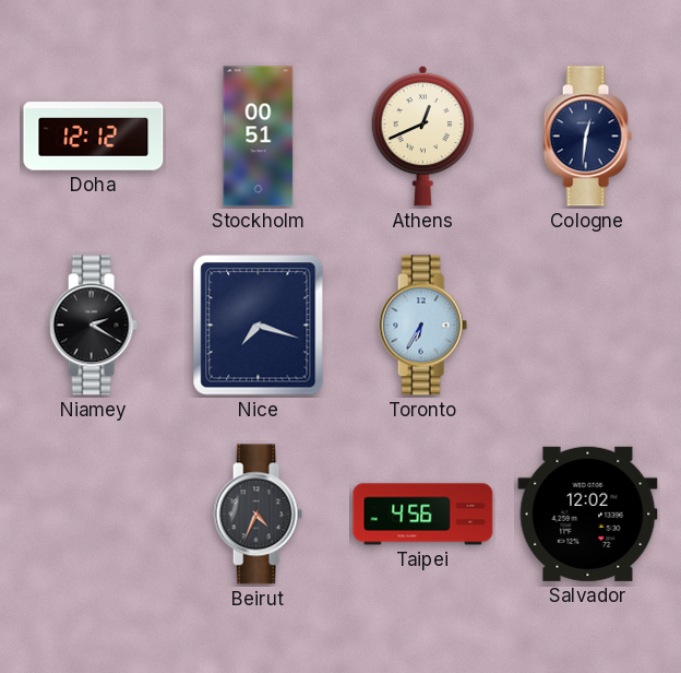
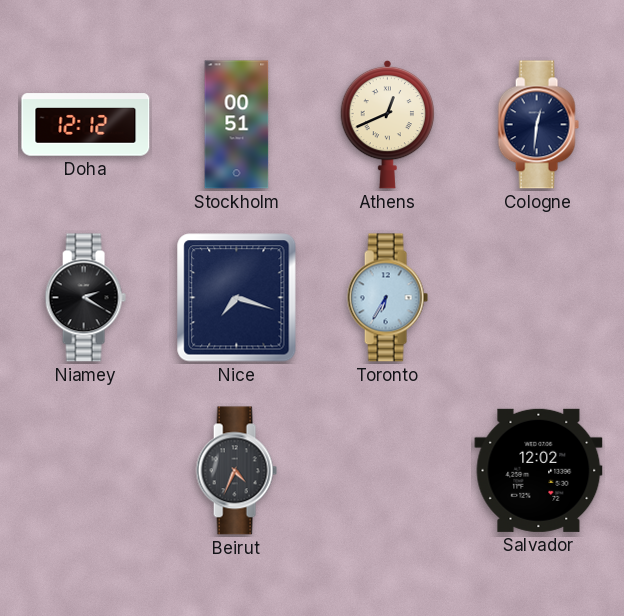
Taipei: 4:56 -> none
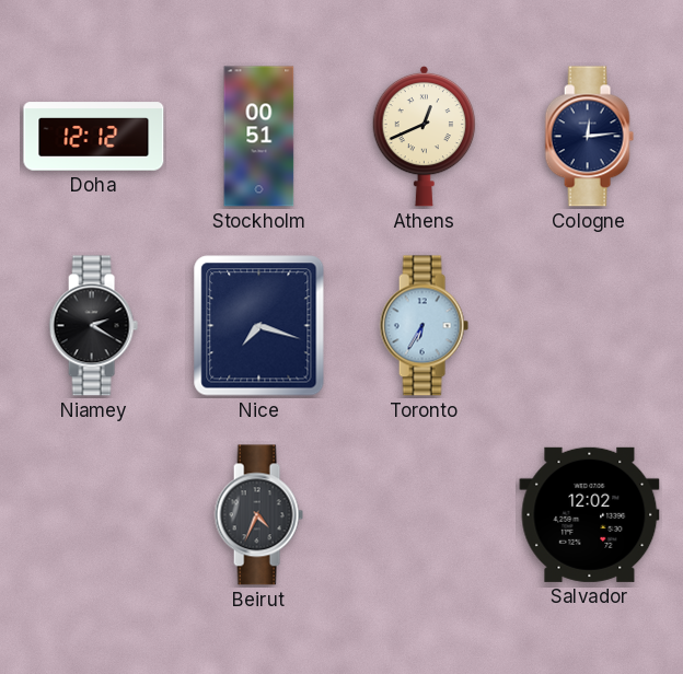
Cologne: 12:31 -> 12:14
